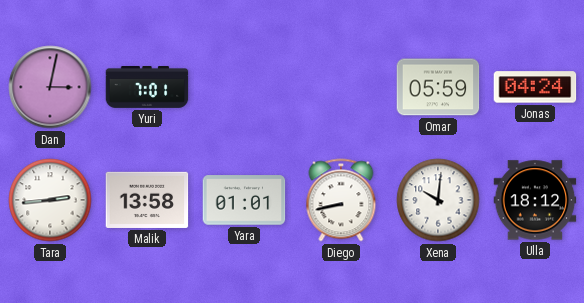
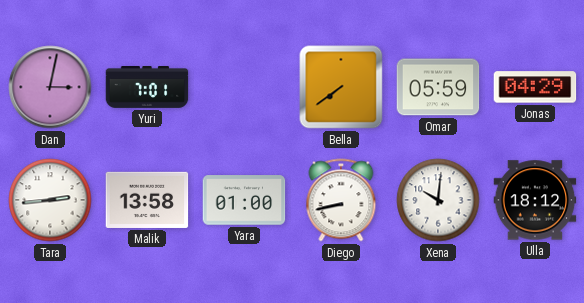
Bella: none -> 7:39
Jonas: 04:24 -> 04:29
Yara: 01:01 -> 01:00
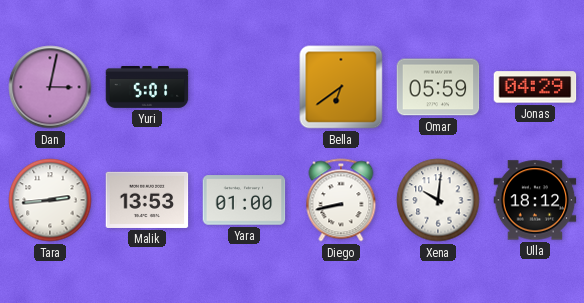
Yuri: 7:01 -> 5:01
Bella: 7:39 -> 6:39
Malik: 13:58 -> 13:53
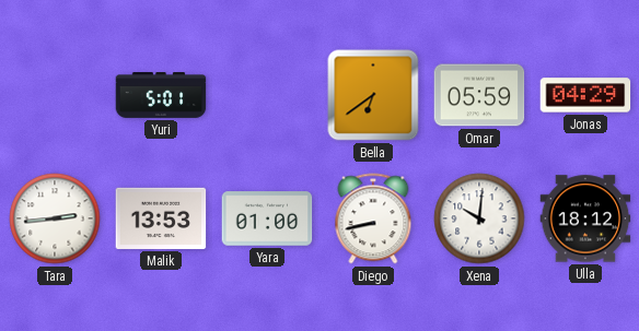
Dan: 3:02 -> none
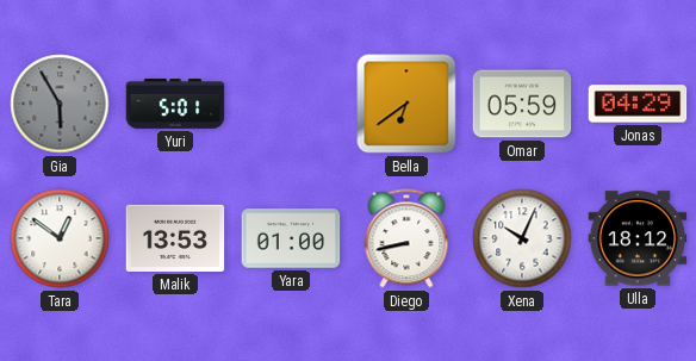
Gia: none -> 5:55
Tara: 2:44 -> 12:51
Xena: 10:01 -> 10:04
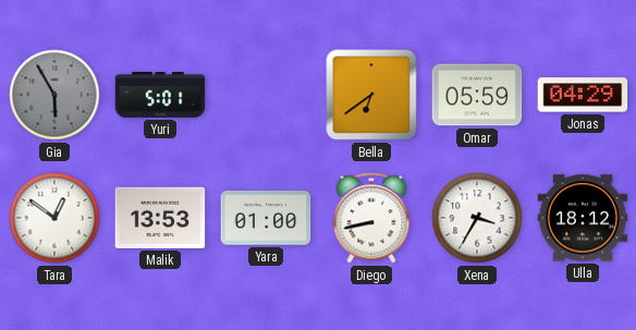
Xena: 10:04 -> 3:35
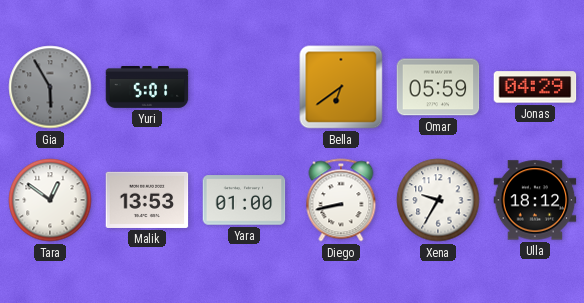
Xena: 3:35 -> 9:35
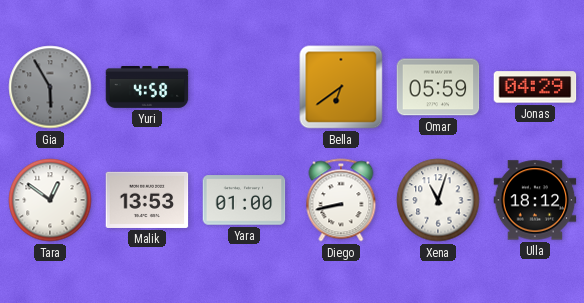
Yuri: 5:01 -> 4:58
Xena: 9:35 -> 11:03
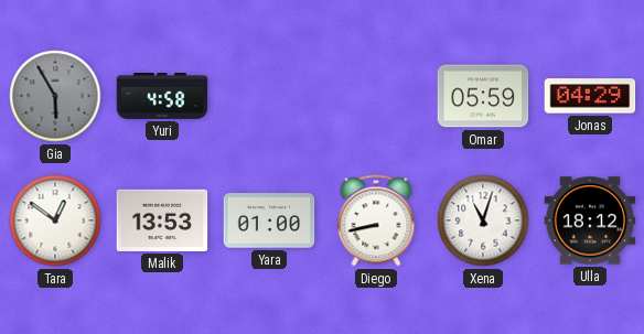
Bella: 6:39 -> none
